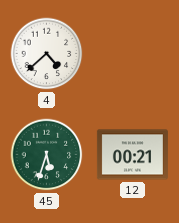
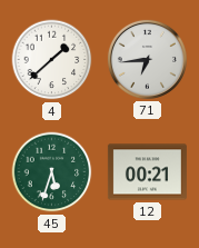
4: 4:38 -> 1:38
71: none -> 6:44
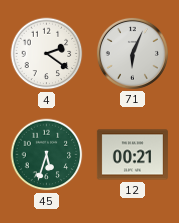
4: 1:38 -> 2:21
71: 6:44 -> 6:04
